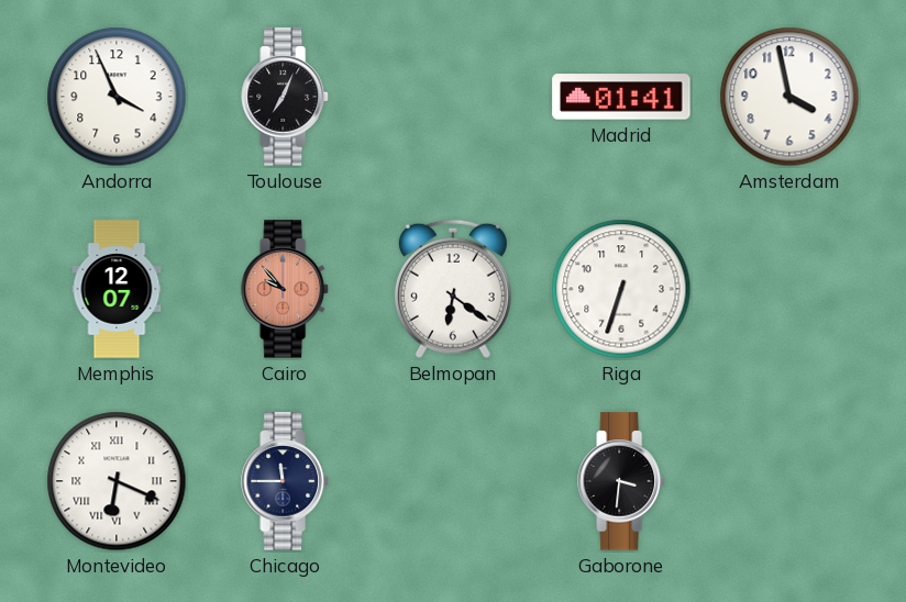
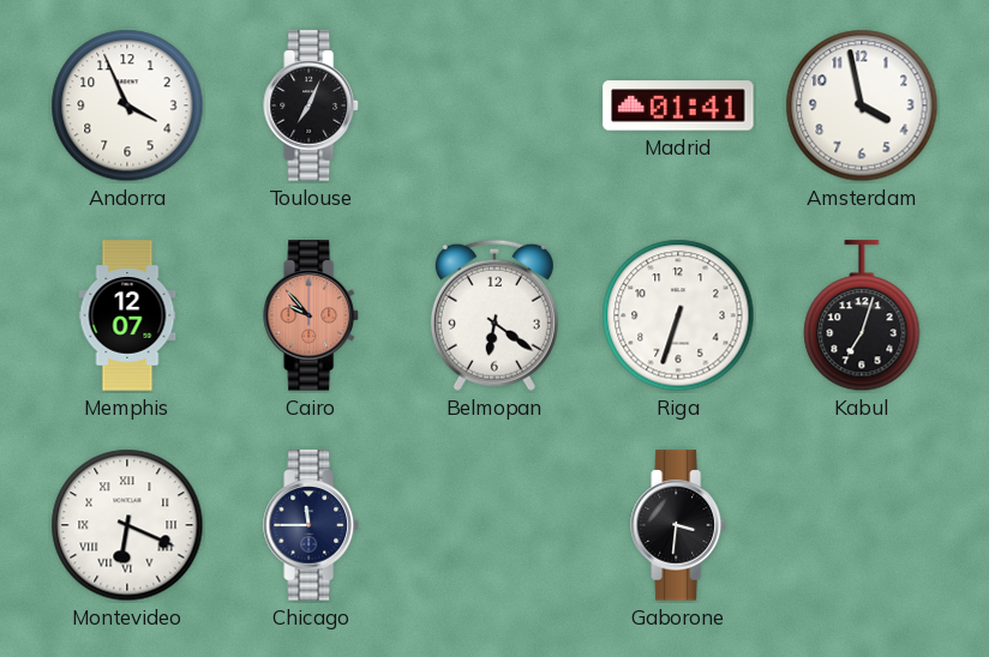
Kabul: none -> 7:03
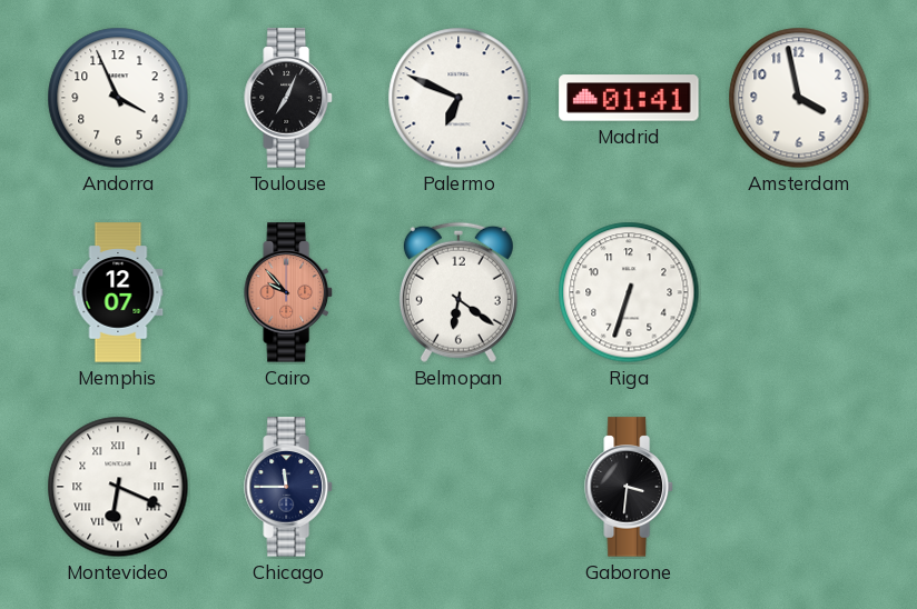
Palermo: none -> 6:49
Kabul: 7:03 -> none
